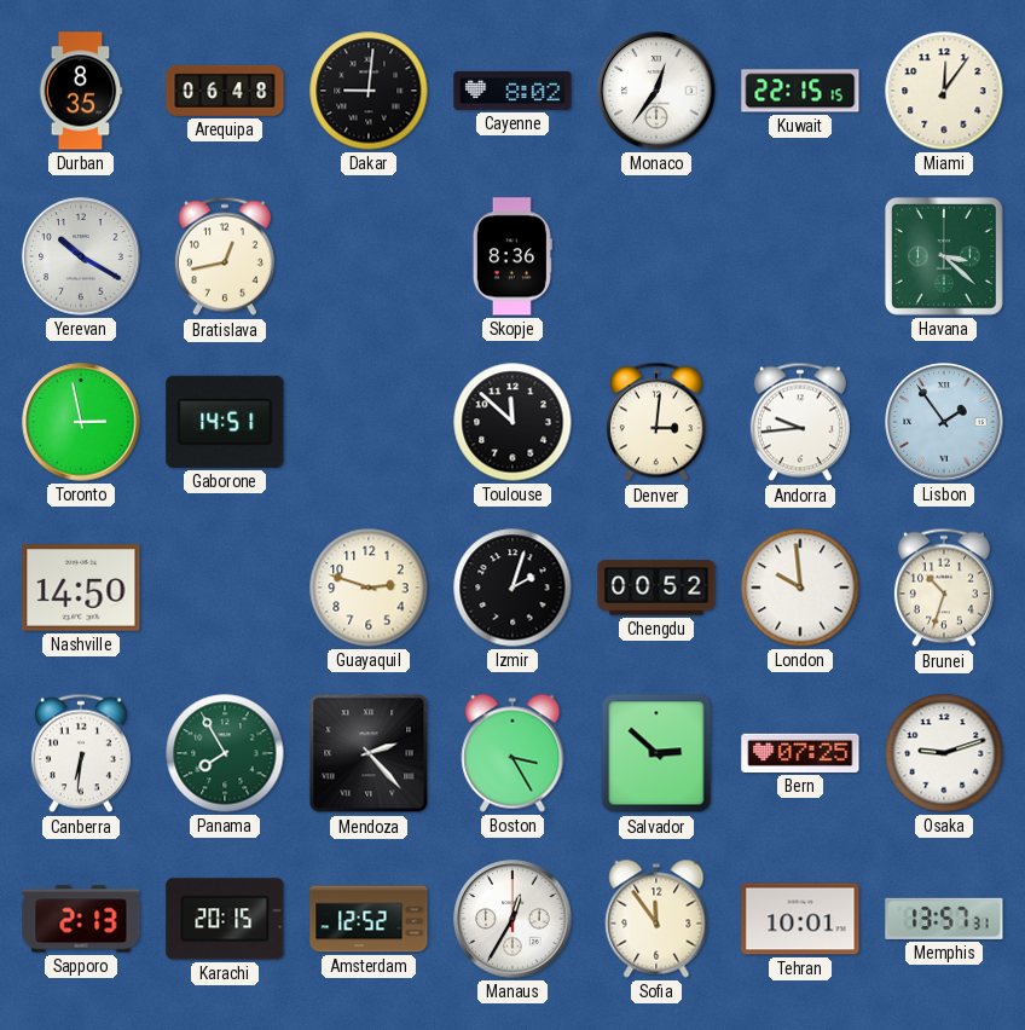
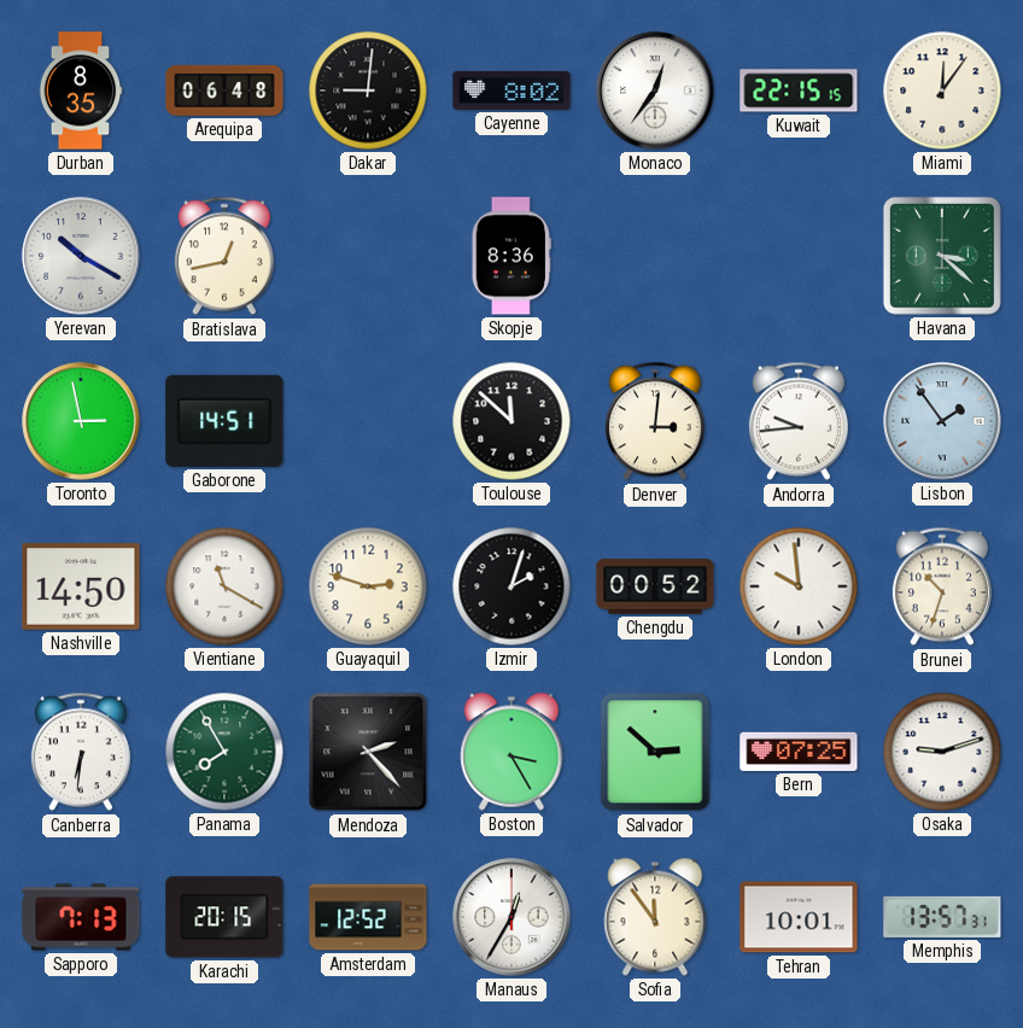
Vientiane: none -> 11:20
Sapporo: 2:13 -> 7:13
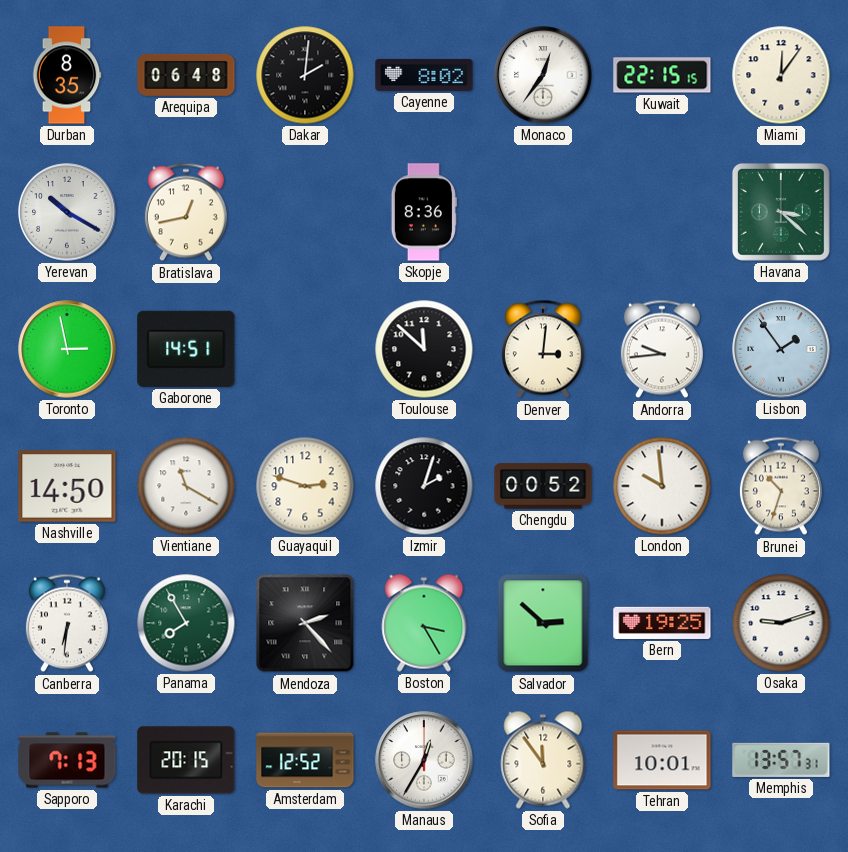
Dakar: 9:01 -> 2:01
Bern: 07:25 -> 19:25
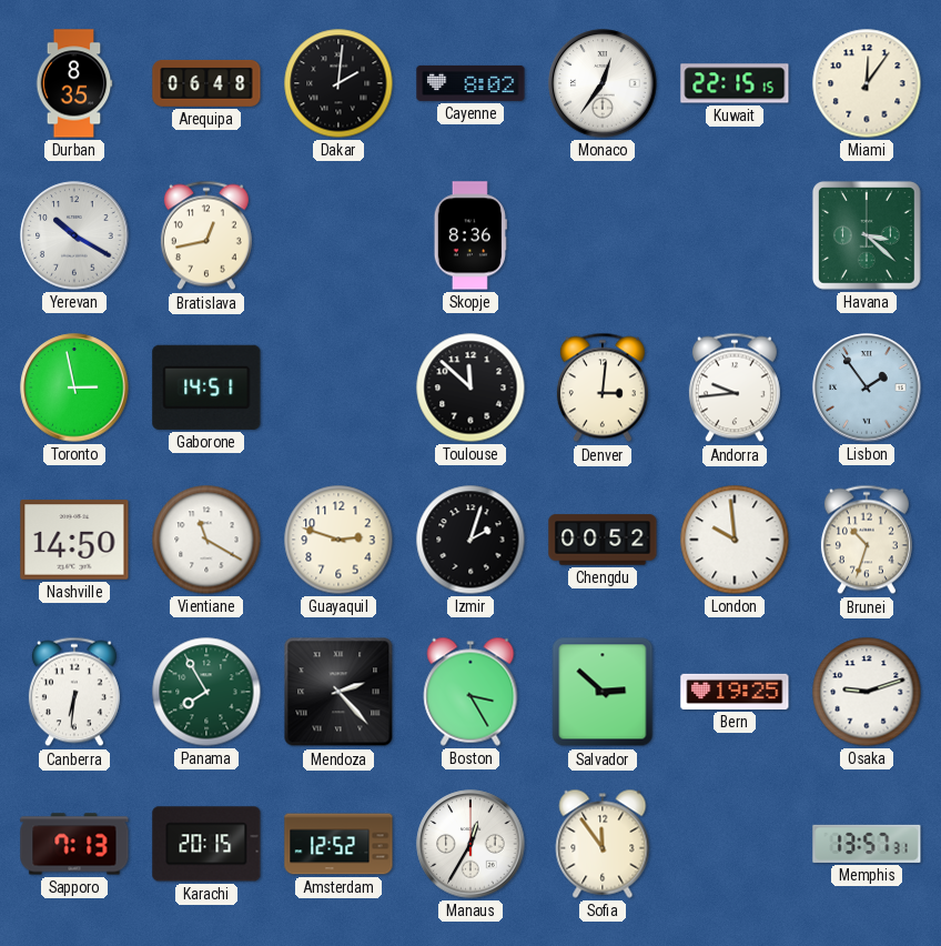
Tehran: 10:01 -> none
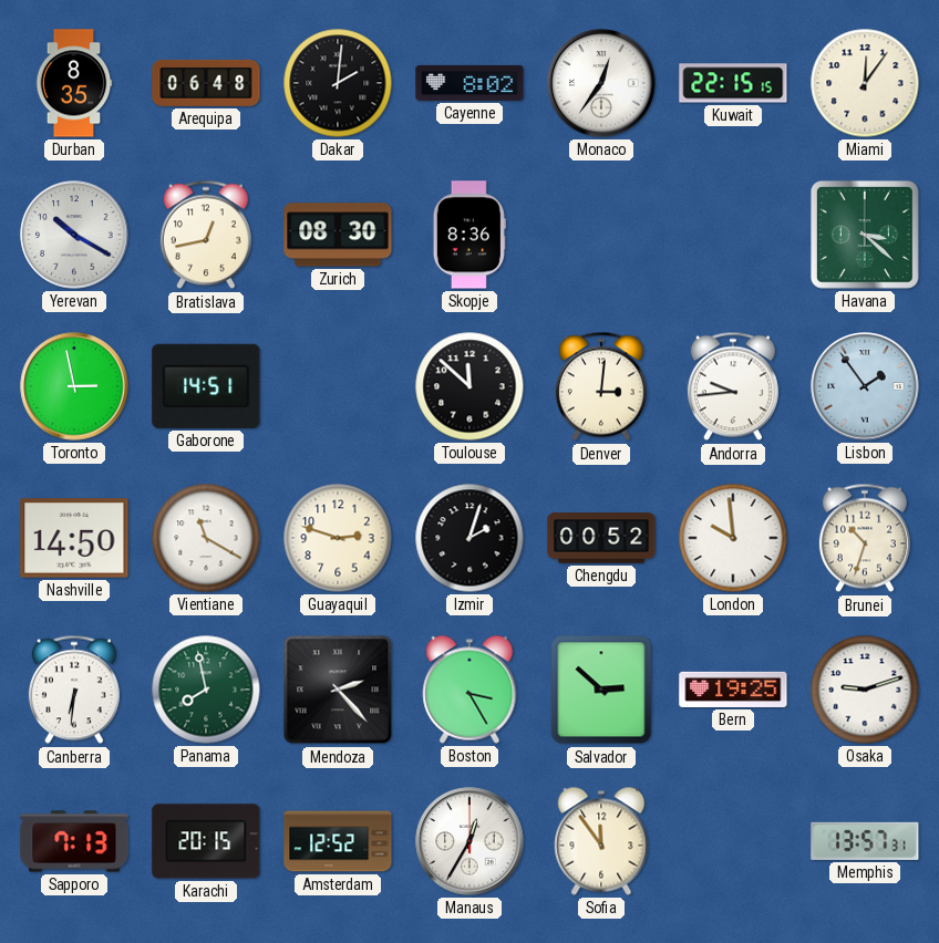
Zurich: none -> 08:30
Panama: 7:55 -> 7:58
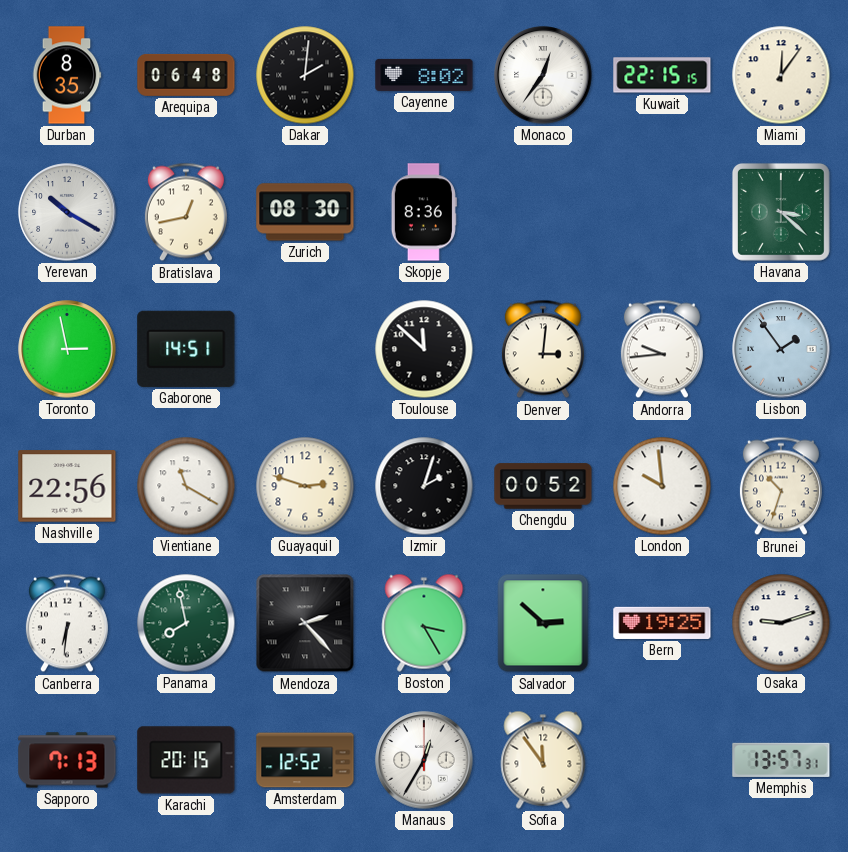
Nashville: 14:50 -> 22:56
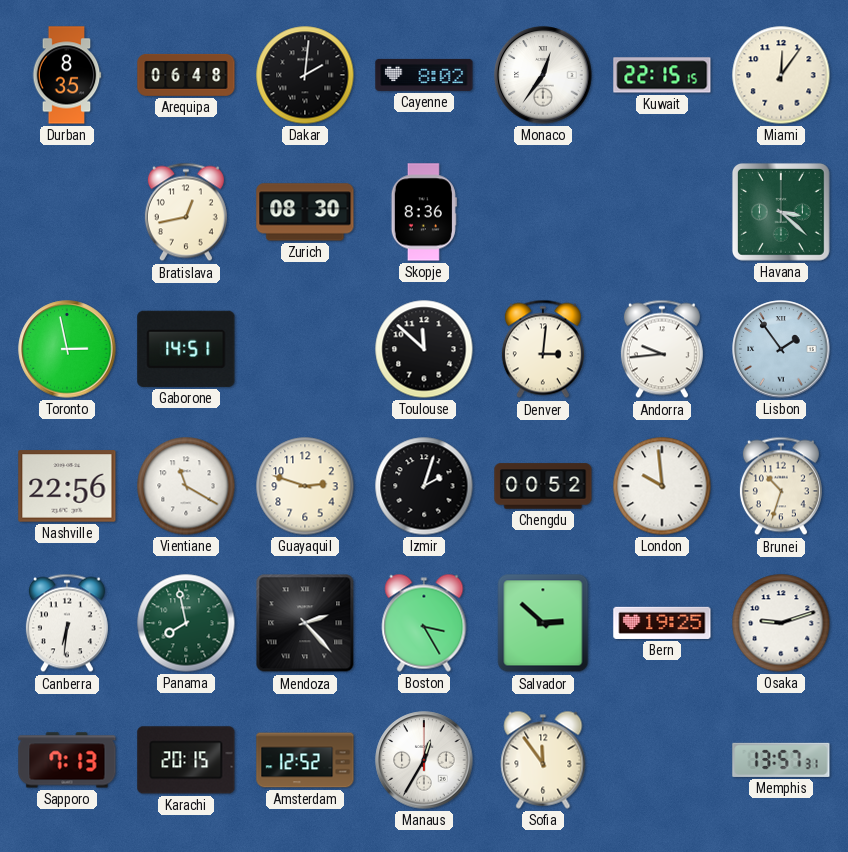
Yerevan: 10:20 -> none
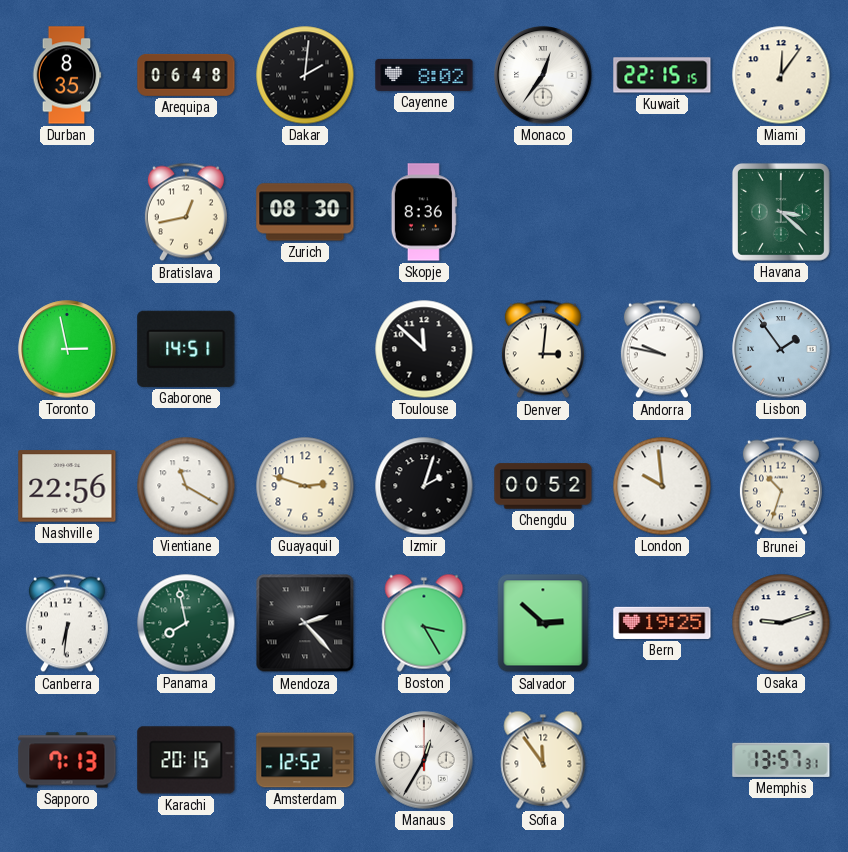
Andorra: 9:44 -> 9:47
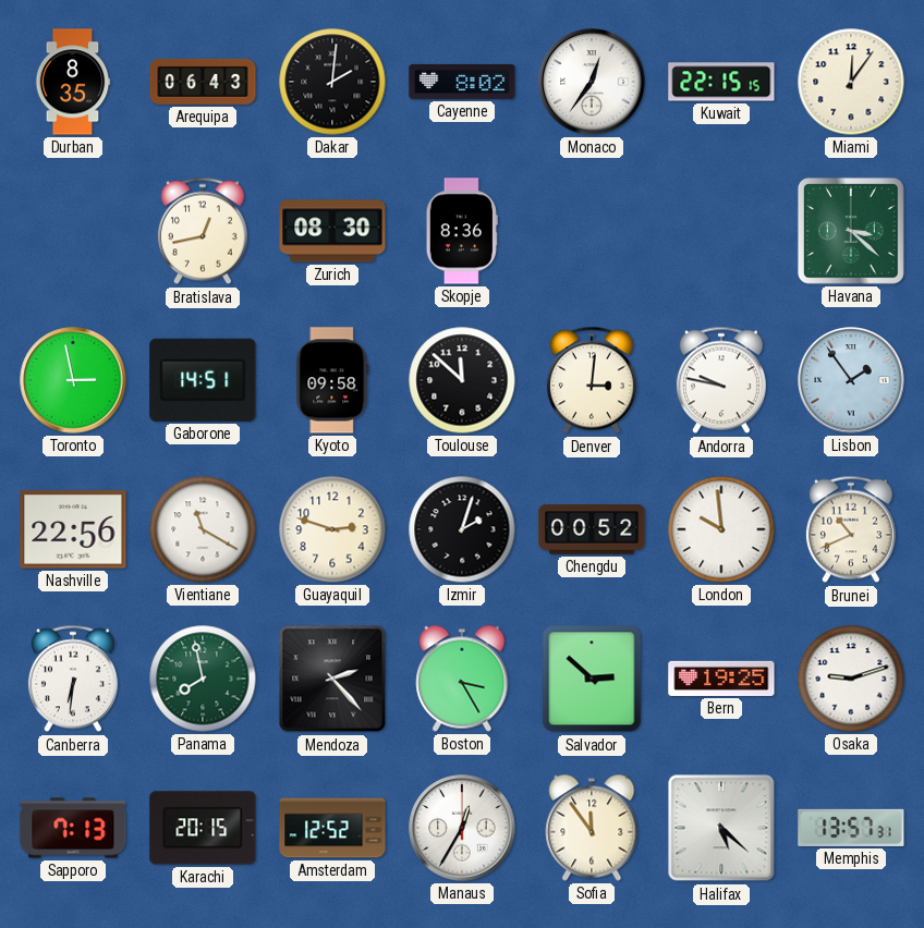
Arequipa: 06:48 -> 06:43
Kyoto: none -> 09:58
Brunei: 10:33 -> 10:41
Halifax: none -> 5:22
